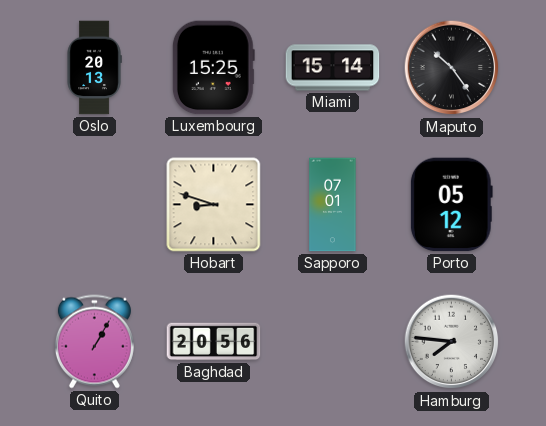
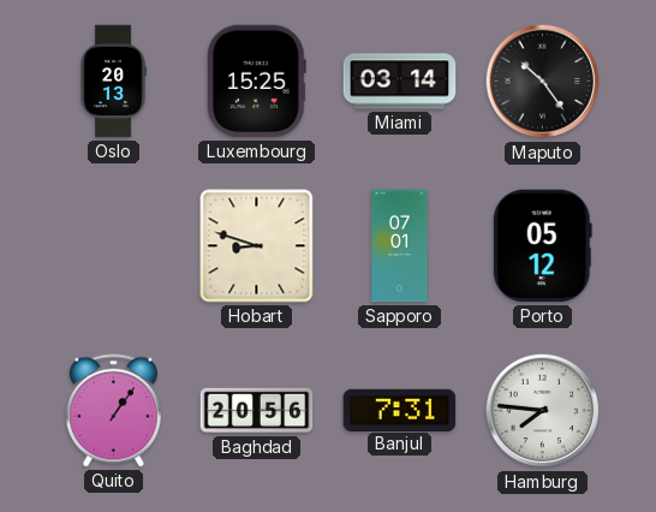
Miami: 15:14 -> 03:14
Quito: 1:05 -> 1:06
Banjul: none -> 7:31
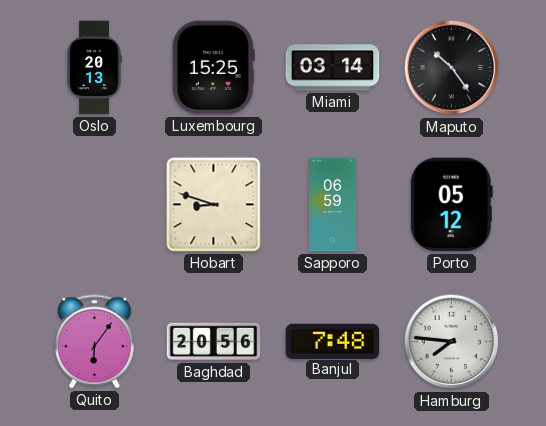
Sapporo: 07:01 -> 06:59
Quito: 1:06 -> 6:06
Banjul: 7:31 -> 7:48
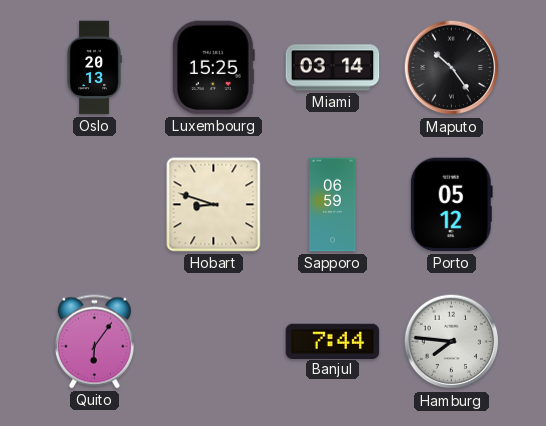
Baghdad: 20:56 -> none
Banjul: 7:48 -> 7:44
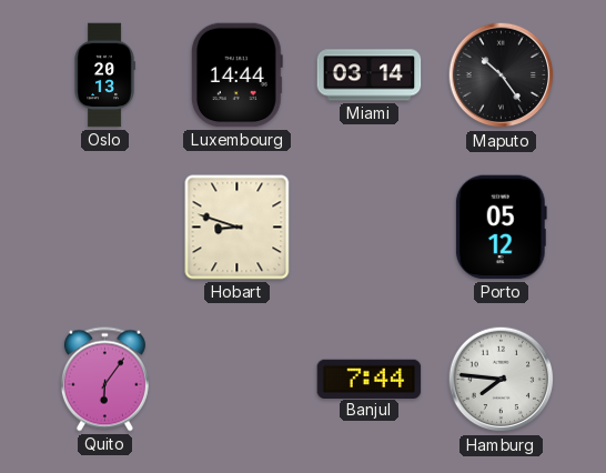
Luxembourg: 15:25 -> 14:44
Sapporo: 06:59 -> none
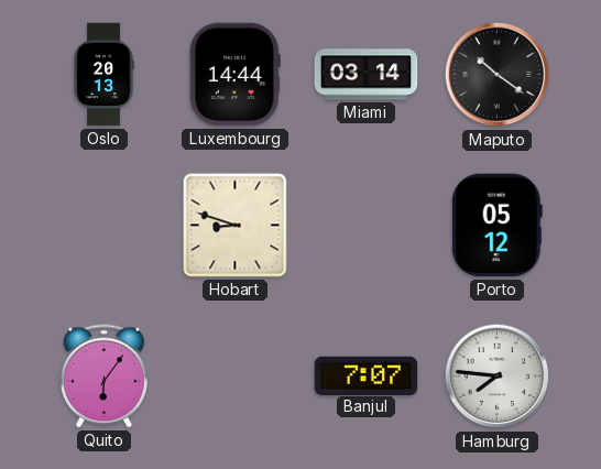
Maputo: 10:24 -> 10:21
Banjul: 7:44 -> 7:07
